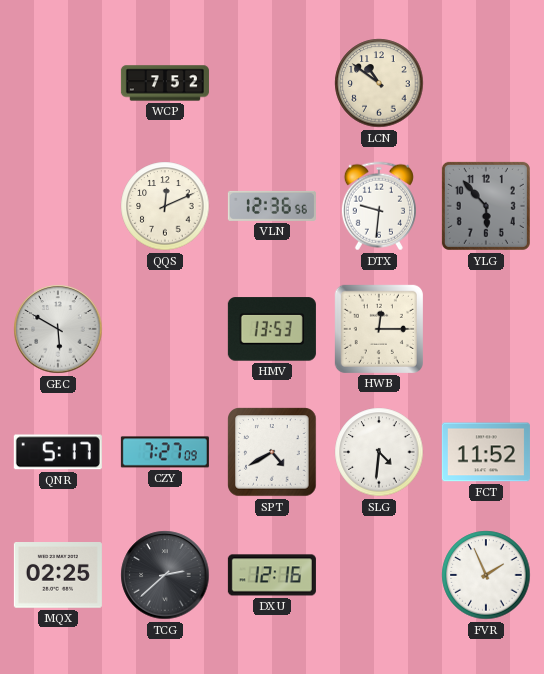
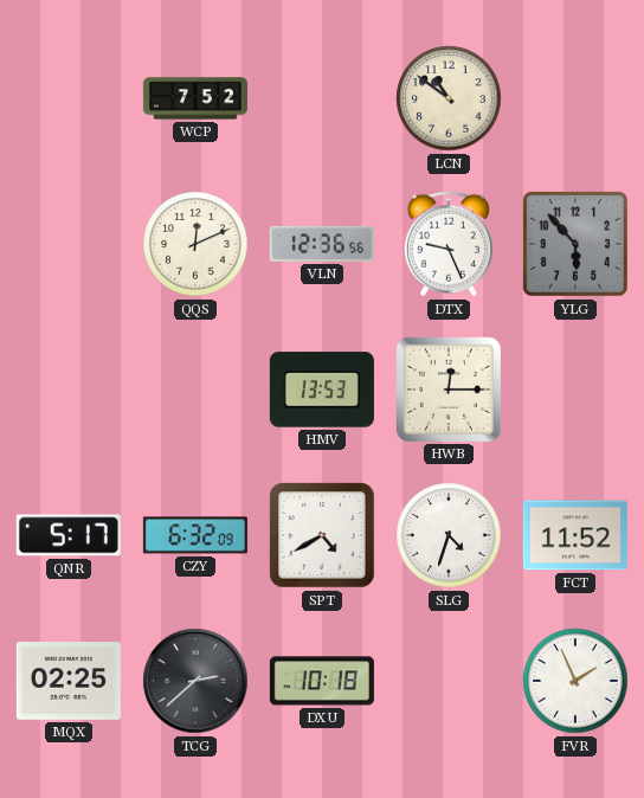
DTX: 9:31 -> 9:26
GEC: 5:50 -> none
CZY: 7:27 -> 6:32
SLG: 4:31 -> 4:33
DXU: 12:16 -> 10:18
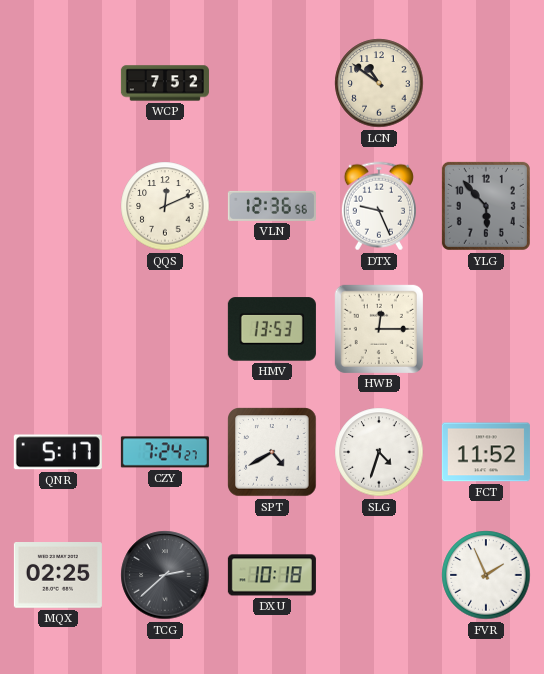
CZY: 6:32 -> 7:24
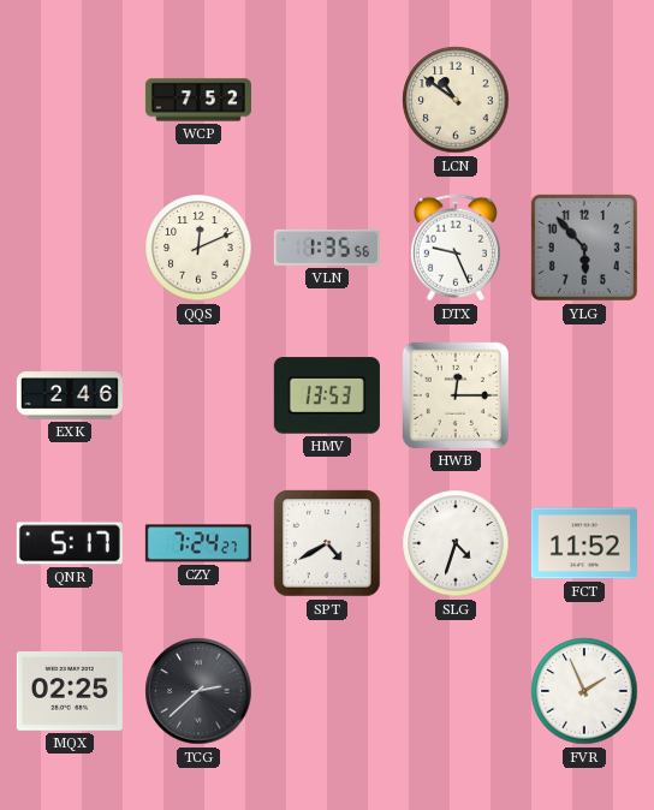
VLN: 12:36 -> 1:35
EXK: none -> 2:46
DXU: 10:18 -> none
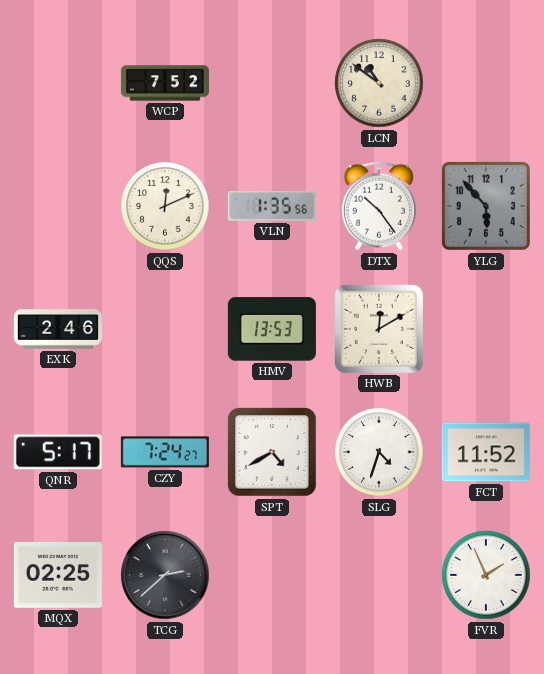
DTX: 9:26 -> 10:24
HWB: 12:15 -> 12:10
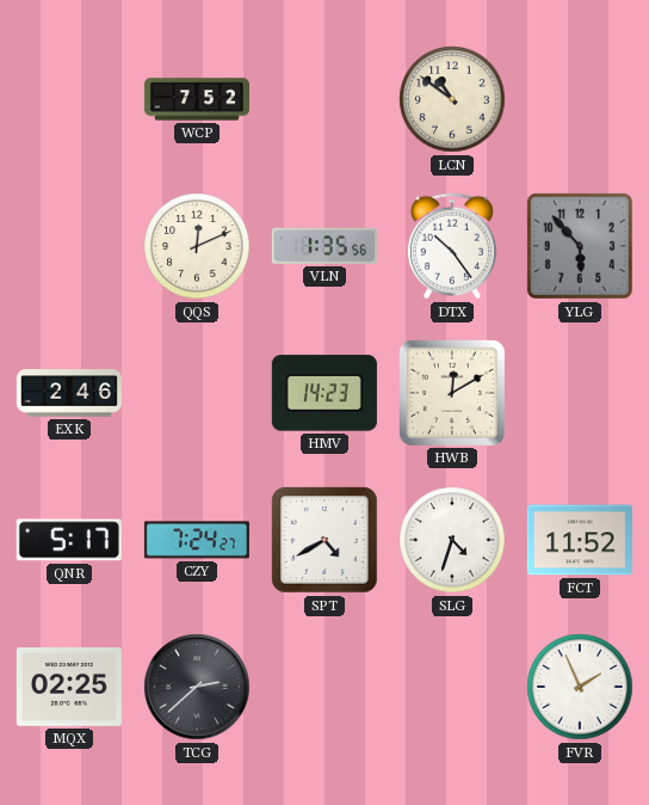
HMV: 13:53 -> 14:23
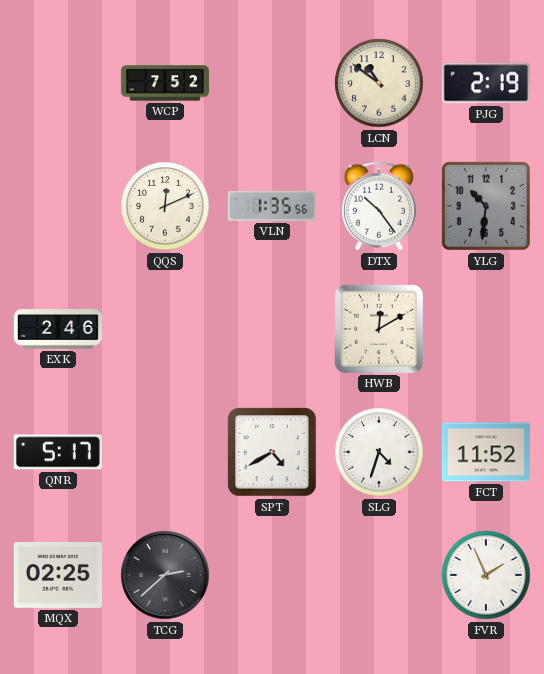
PJG: none -> 2:19
YLG: 5:53 -> 10:31
HMV: 14:23 -> none
CZY: 7:24 -> none
